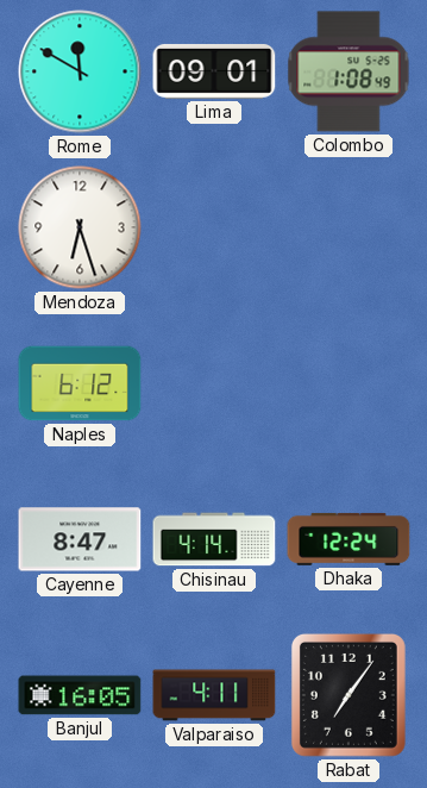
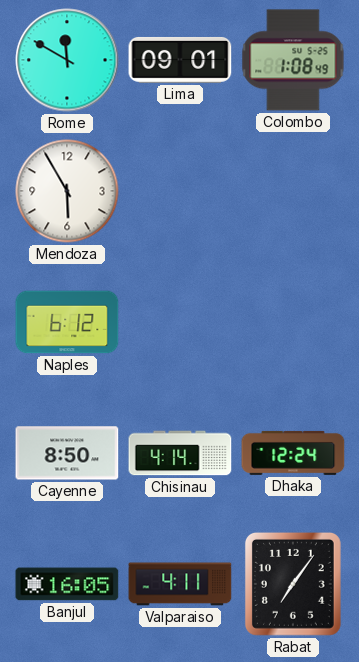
Mendoza: 6:27 -> 5:55
Cayenne: 8:47 -> 8:50
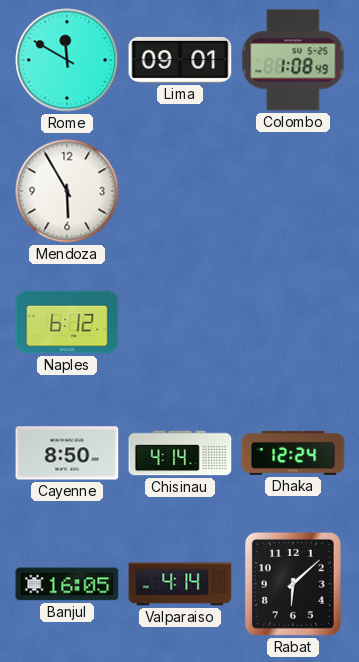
Valparaiso: 4:11 -> 4:14
Rabat: 7:06 -> 6:08
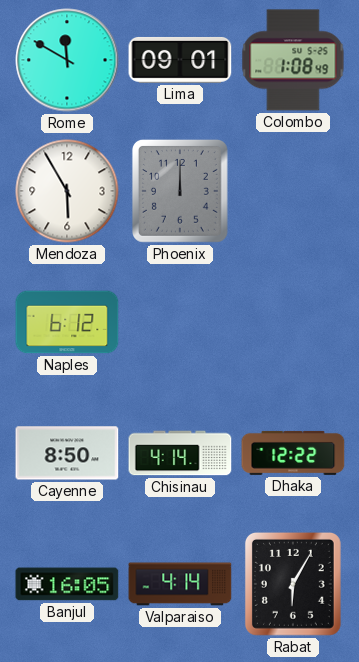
Phoenix: none -> 12:00
Dhaka: 12:24 -> 12:22
Rabat: 6:08 -> 6:05
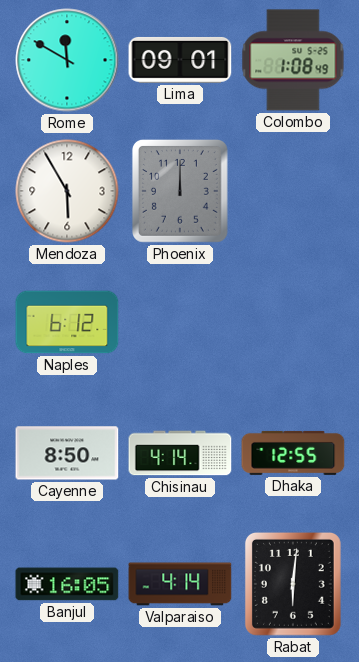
Dhaka: 12:22 -> 12:55
Rabat: 6:05 -> 6:01
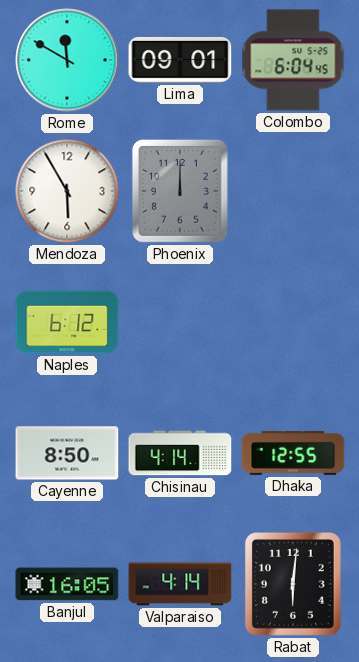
Colombo: 1:08 -> 6:04
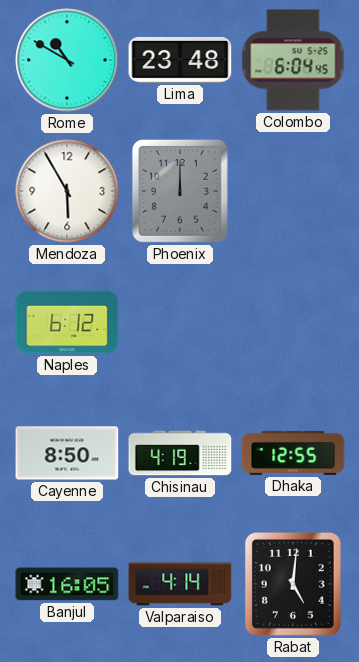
Rome: 11:50 -> 10:50
Lima: 09:01 -> 23:48
Chisinau: 4:14 -> 4:19
Rabat: 6:01 -> 5:01
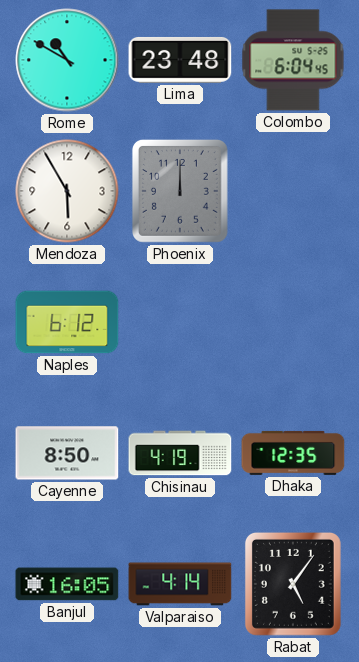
Dhaka: 12:55 -> 12:35
Rabat: 5:01 -> 5:06
